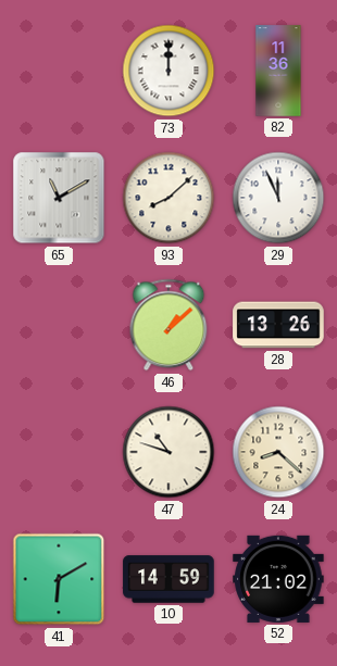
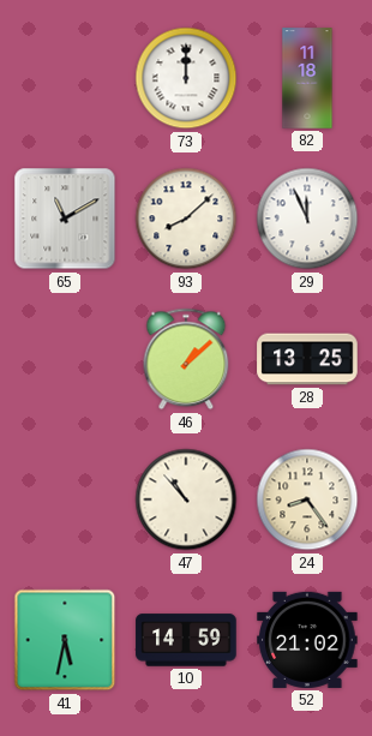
82: 11:36 -> 11:18
28: 13:26 -> 13:25
47: 10:48 -> 10:53
24: 8:22 -> 8:24
41: 6:10 -> 5:32
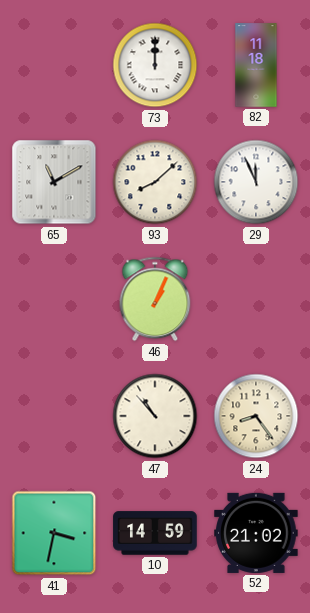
46: 1:08 -> 1:04
28: 13:25 -> none
41: 5:32 -> 3:32
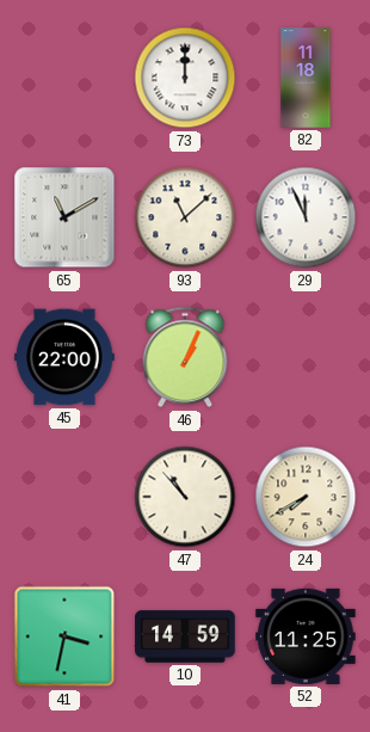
93: 8:08 -> 11:08
45: none -> 22:00
24: 8:24 -> 7:40
52: 21:02 -> 11:25
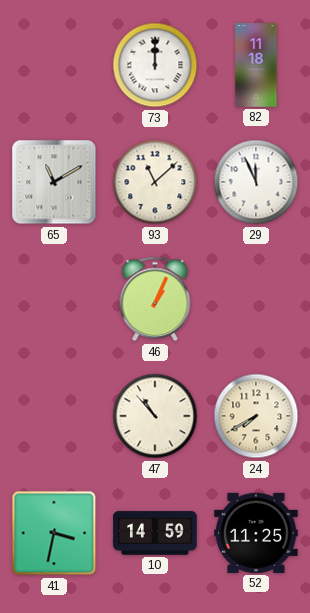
45: 22:00 -> none
